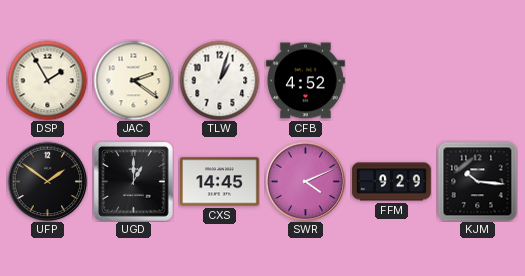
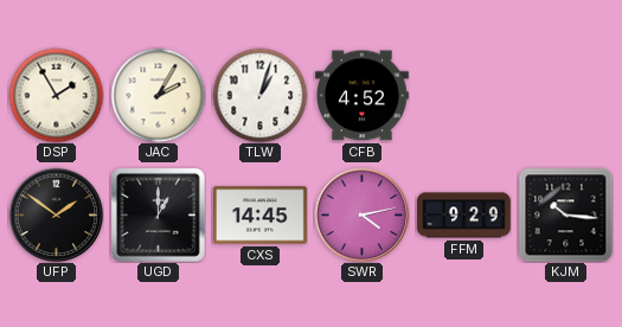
JAC: 2:21 -> 2:05
SWR: 4:11 -> 4:13
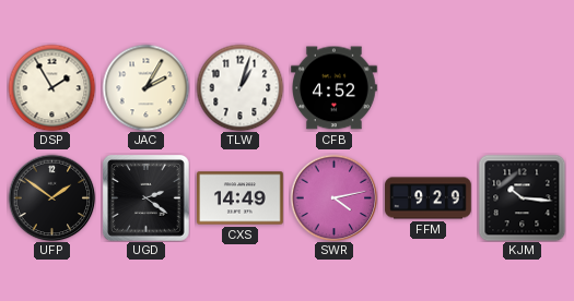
UGD: 1:00 -> 2:21
CXS: 14:45 -> 14:49
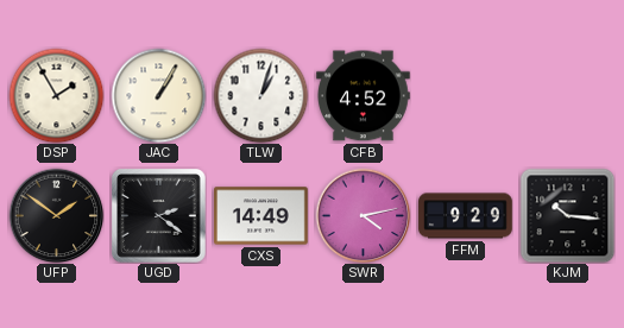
JAC: 2:05 -> 1:05
